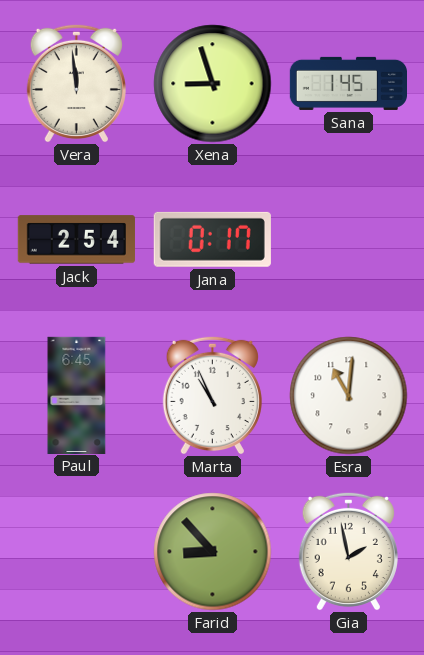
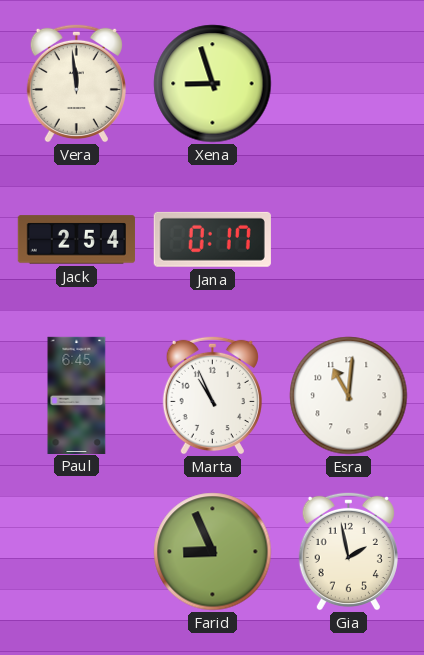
Sana: 1:45 -> none
Farid: 8:53 -> 8:56
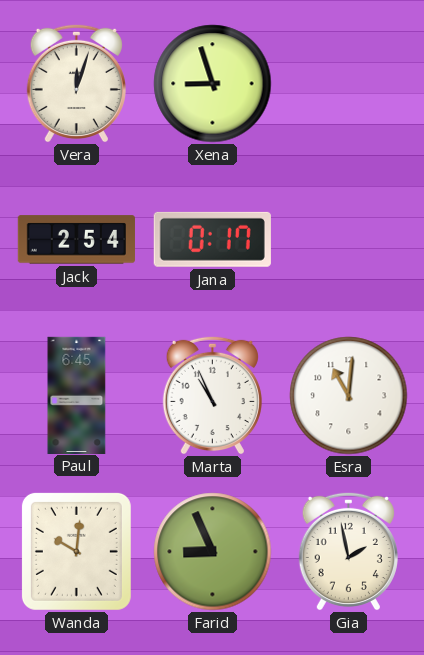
Vera: 11:59 -> 12:03
Wanda: none -> 10:01
